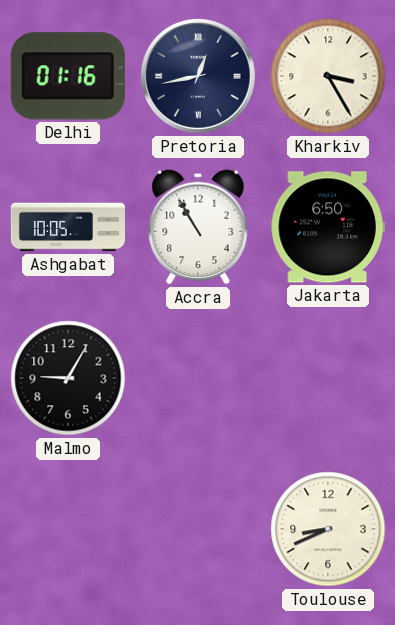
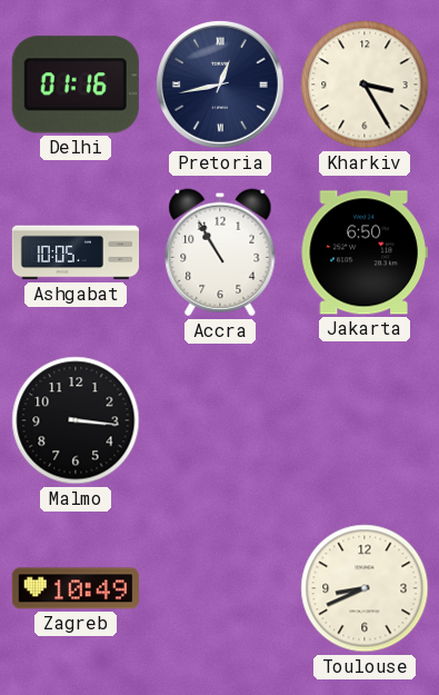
Malmo: 9:05 -> 3:16
Zagreb: none -> 10:49
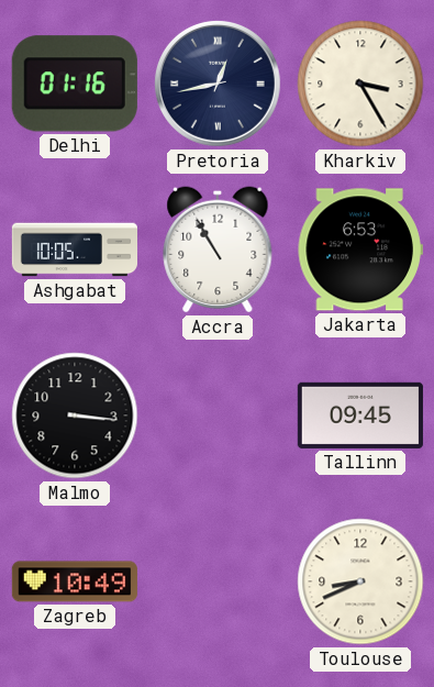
Jakarta: 6:50 -> 6:53
Tallinn: none -> 09:45
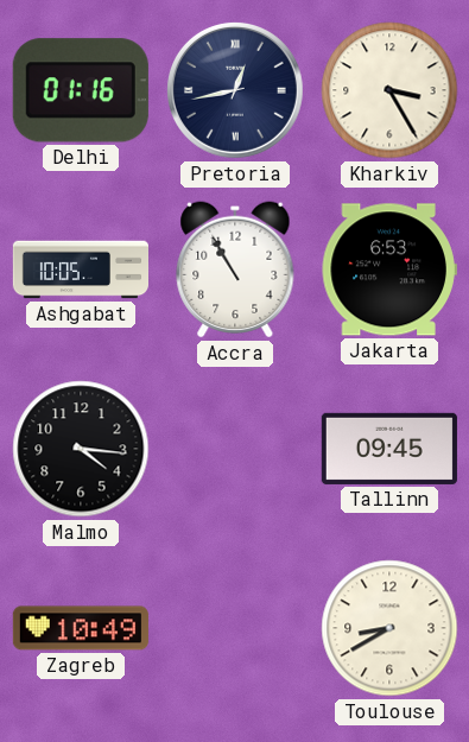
Malmo: 3:16 -> 4:16
Toulouse: 8:41 -> 8:40
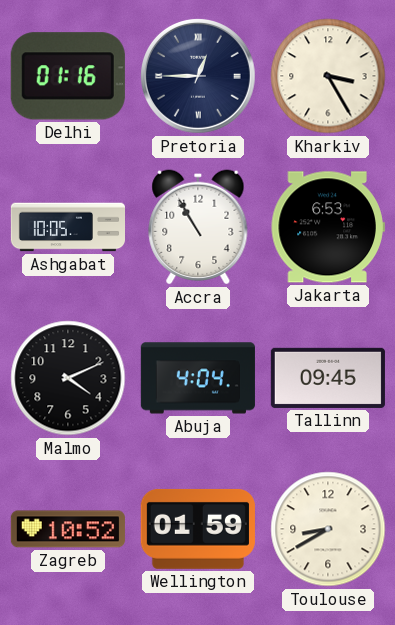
Pretoria: 12:43 -> 12:45
Malmo: 4:16 -> 4:11
Abuja: none -> 4:04
Zagreb: 10:49 -> 10:52
Wellington: none -> 01:59
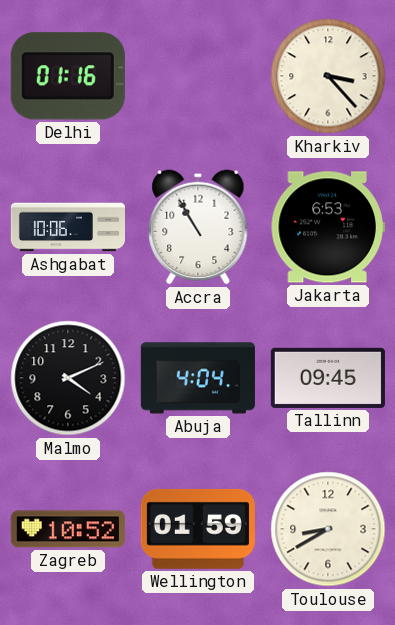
Pretoria: 12:45 -> none
Kharkiv: 3:25 -> 3:23
Ashgabat: 10:05 -> 10:06
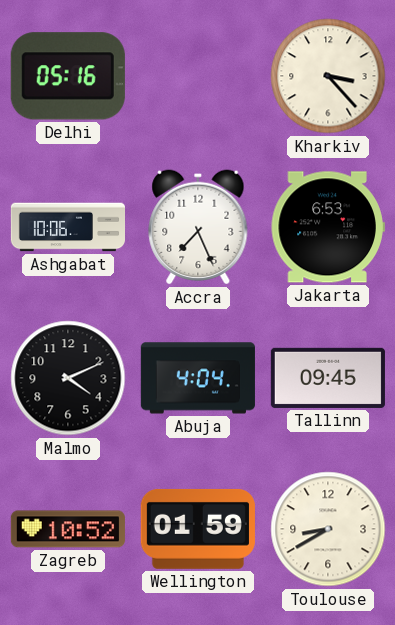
Delhi: 01:16 -> 05:16
Accra: 10:55 -> 7:26
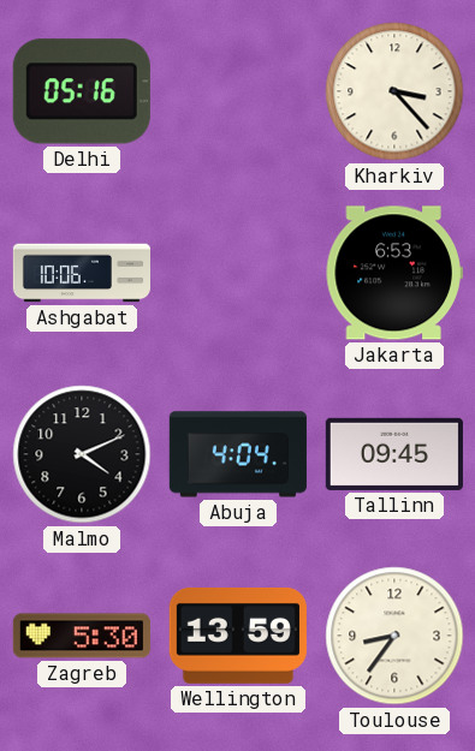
Accra: 7:26 -> none
Zagreb: 10:52 -> 5:30
Wellington: 01:59 -> 13:59
Toulouse: 8:40 -> 8:36
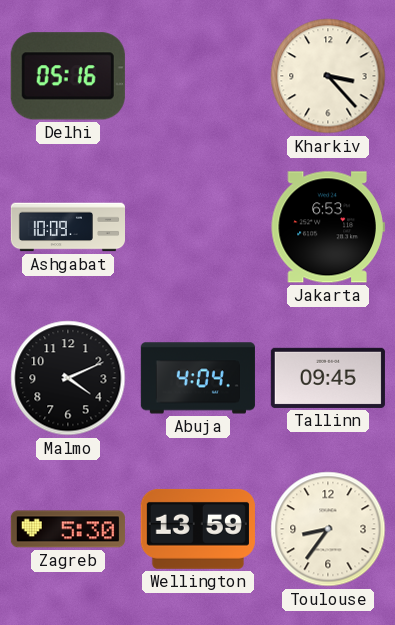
Ashgabat: 10:06 -> 10:09
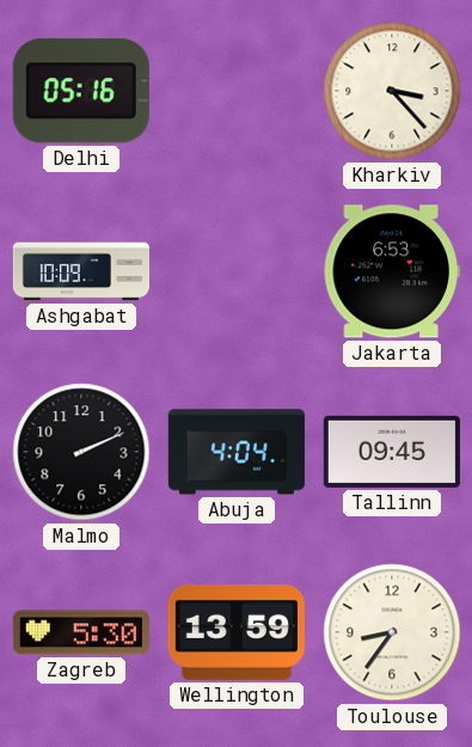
Malmo: 4:11 -> 2:11
